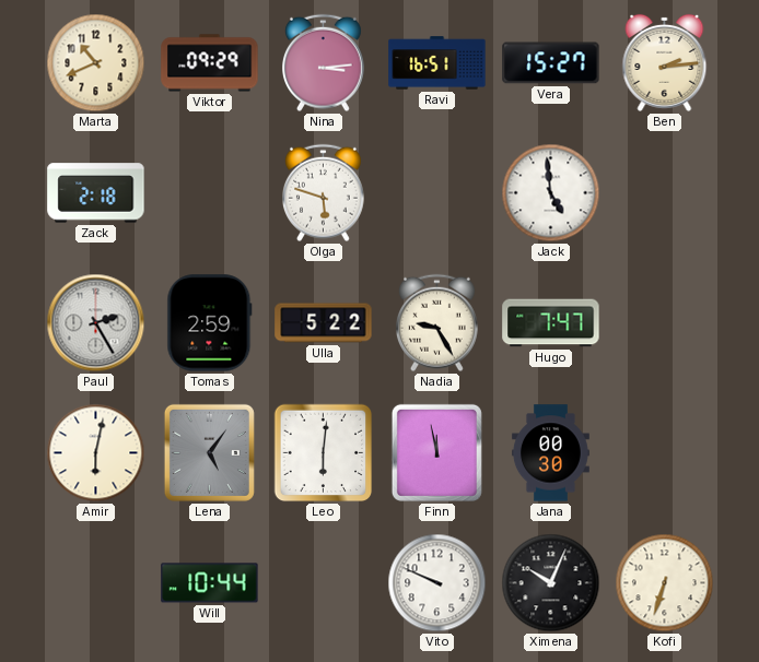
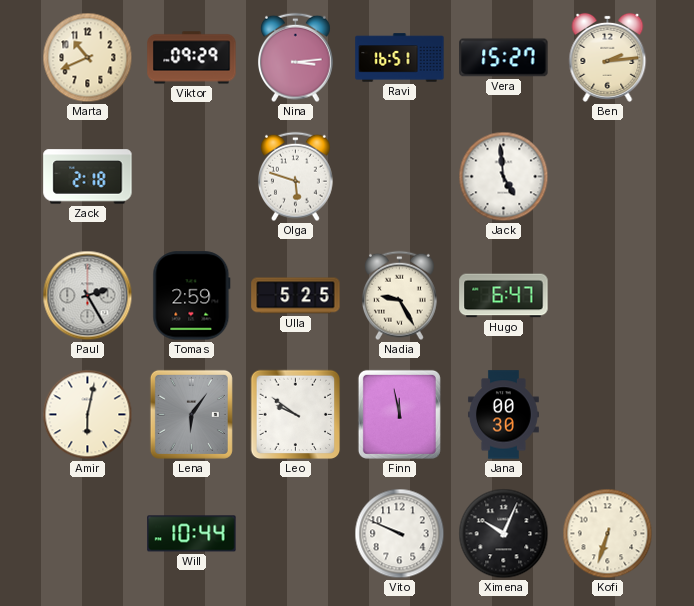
Ulla: 5:22 -> 5:25
Hugo: 7:47 -> 6:47
Lena: 5:06 -> 6:06
Leo: 6:01 -> 9:51
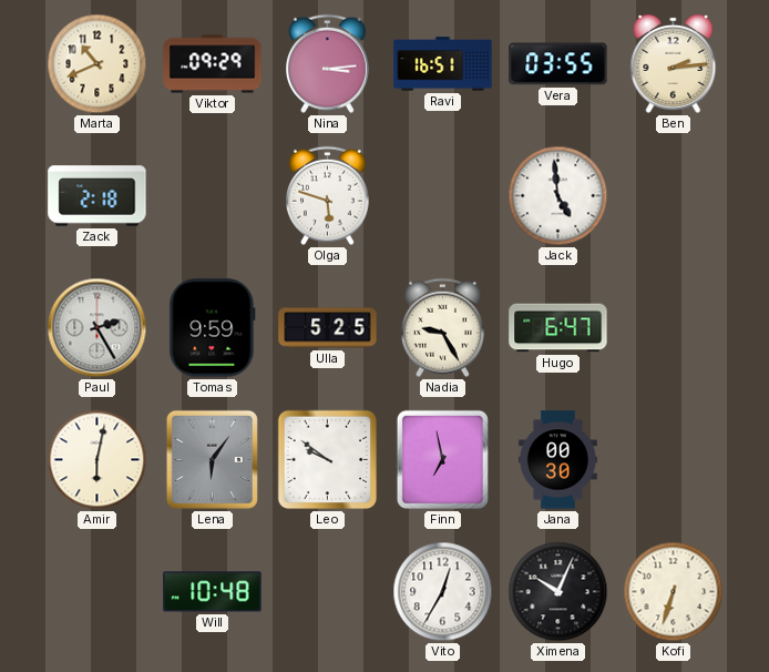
Vera: 15:27 -> 03:55
Tomas: 2:59 -> 9:59
Finn: 11:58 -> 6:58
Will: 10:44 -> 10:48
Vito: 9:49 -> 12:35
